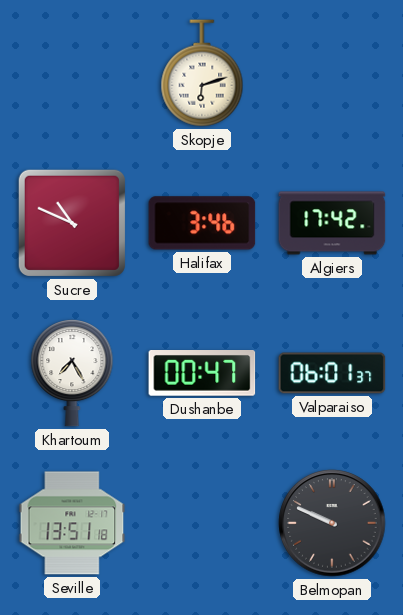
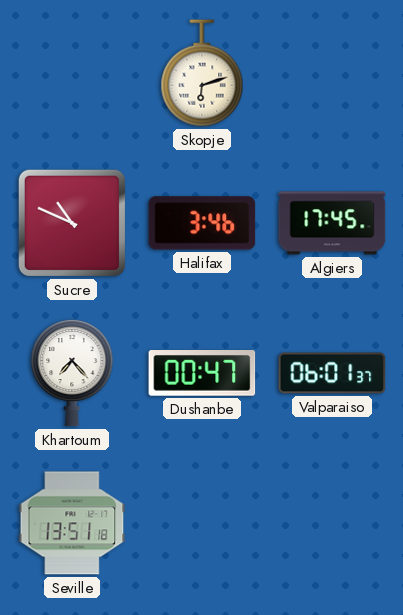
Algiers: 17:42 -> 17:45
Khartoum: 7:25 -> 7:23
Belmopan: 9:49 -> none
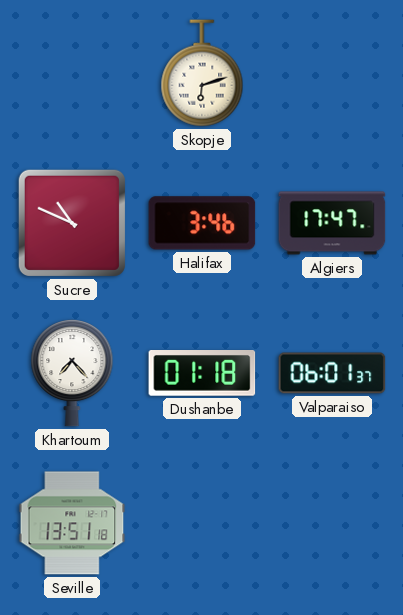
Algiers: 17:45 -> 17:47
Dushanbe: 00:47 -> 01:18
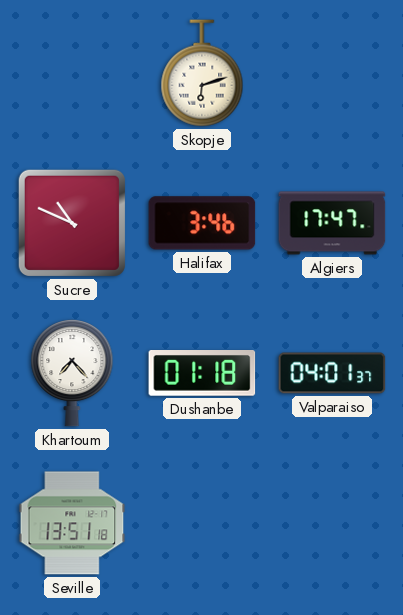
Valparaiso: 06:01 -> 04:01
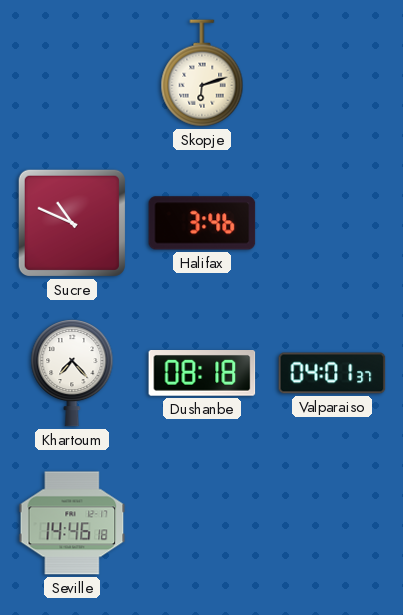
Algiers: 17:47 -> none
Dushanbe: 01:18 -> 08:18
Seville: 13:51 -> 14:46
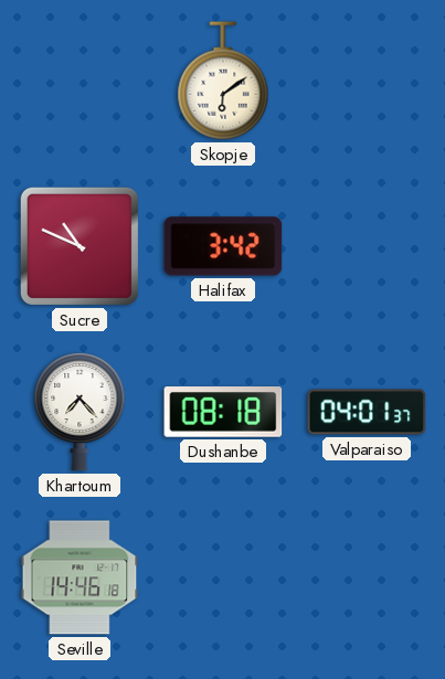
Skopje: 6:12 -> 6:09
Halifax: 3:46 -> 3:42
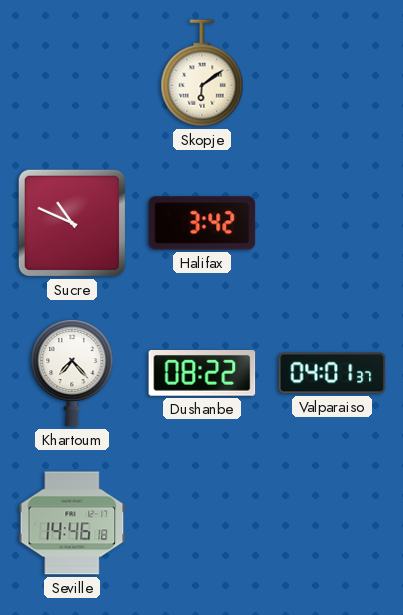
Dushanbe: 08:18 -> 08:22
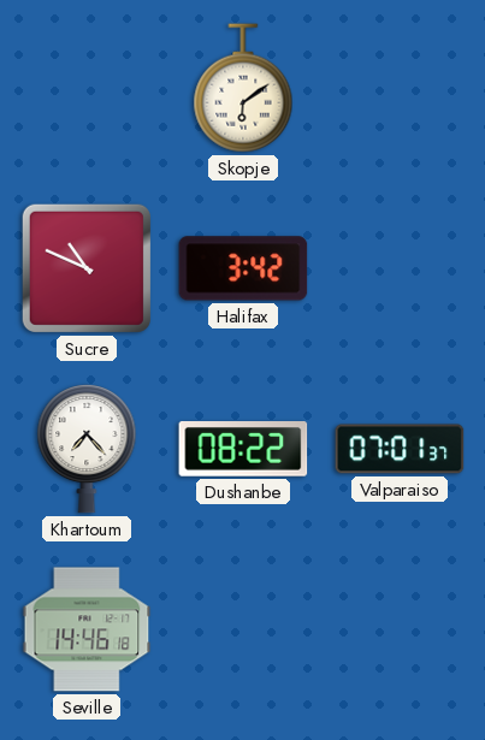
Valparaiso: 04:01 -> 07:01
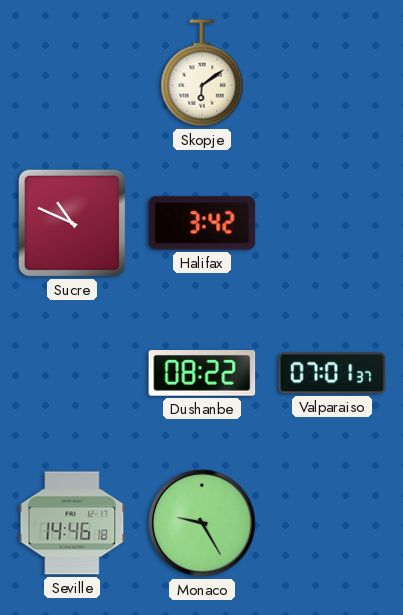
Khartoum: 7:23 -> none
Monaco: none -> 9:25
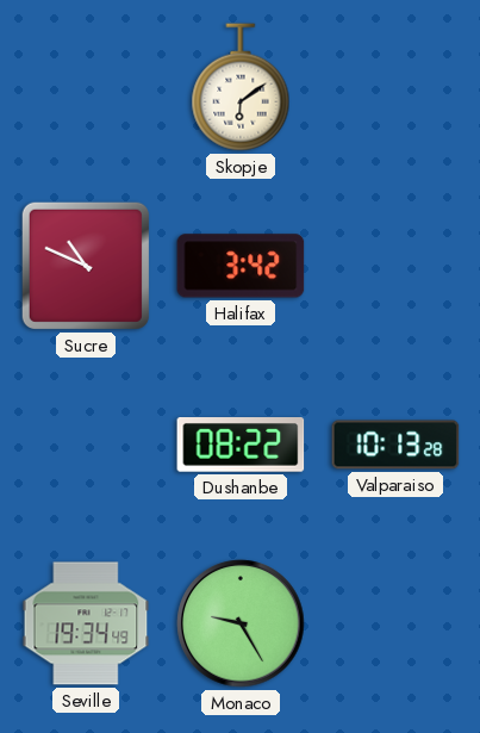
Valparaiso: 07:01 -> 10:13
Seville: 14:46 -> 19:34
